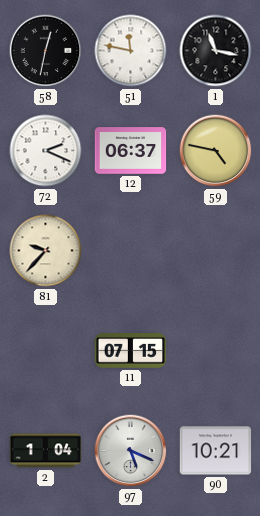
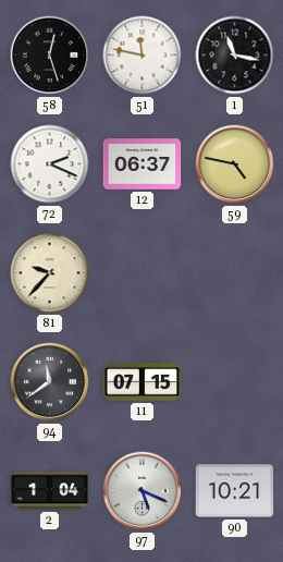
58: 12:32 -> 12:27
94: none -> 11:39
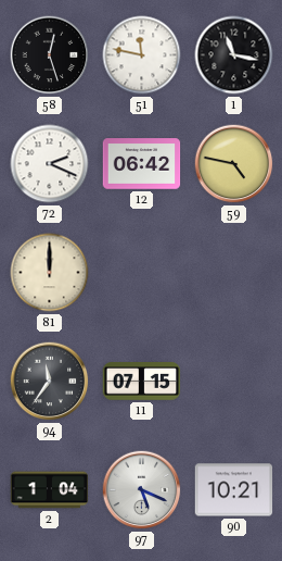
12: 06:37 -> 06:42
81: 9:37 -> 12:00
94: 11:39 -> 11:36
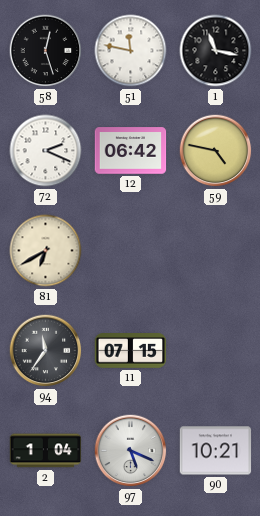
81: 12:00 -> 6:40
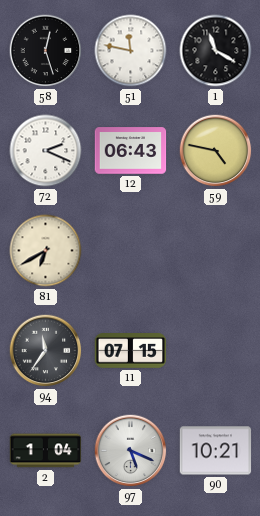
1: 11:17 -> 11:20
12: 06:42 -> 06:43
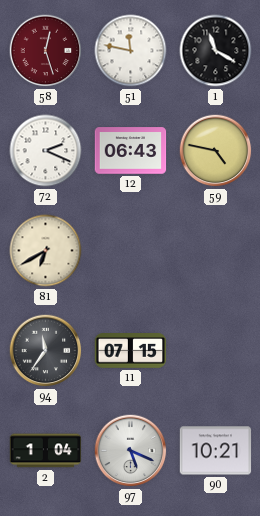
58 dial: black -> burgundy
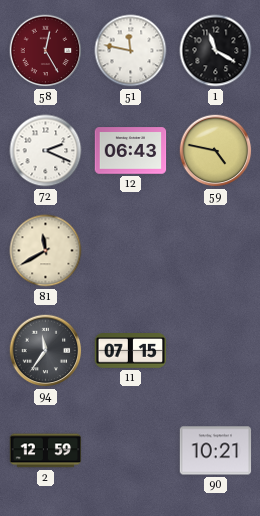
58: 12:27 -> 12:25
81: 6:40 -> 11:40
2: 1:04 -> 12:59
97: 5:19 -> none
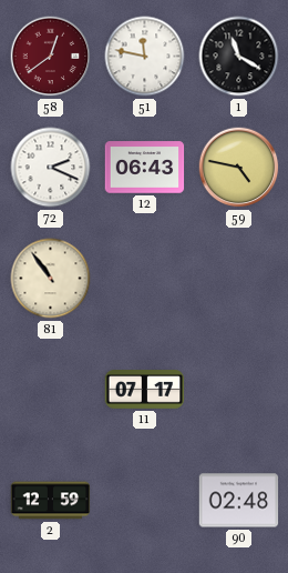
58: 12:25 -> 12:39
81: 11:40 -> 10:54
94: 11:36 -> none
11: 07:15 -> 07:17
90: 10:21 -> 02:48
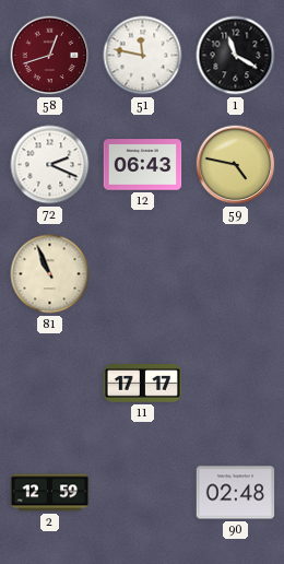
58: 12:39 -> 12:42
81: 10:54 -> 10:56
11: 07:17 -> 17:17
